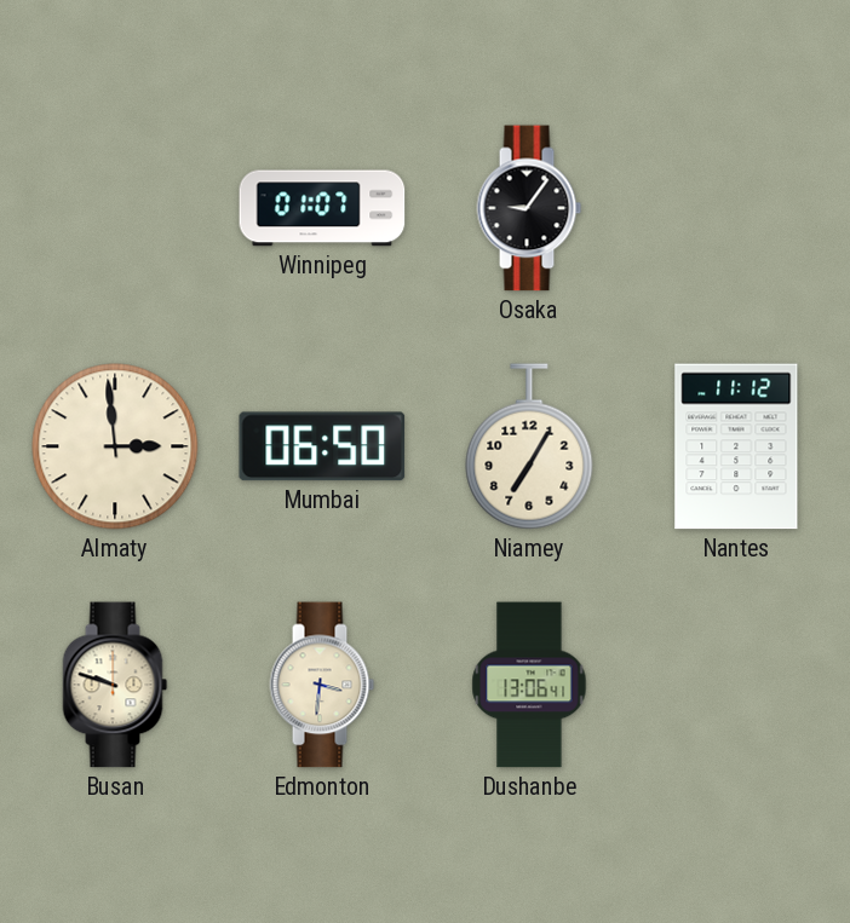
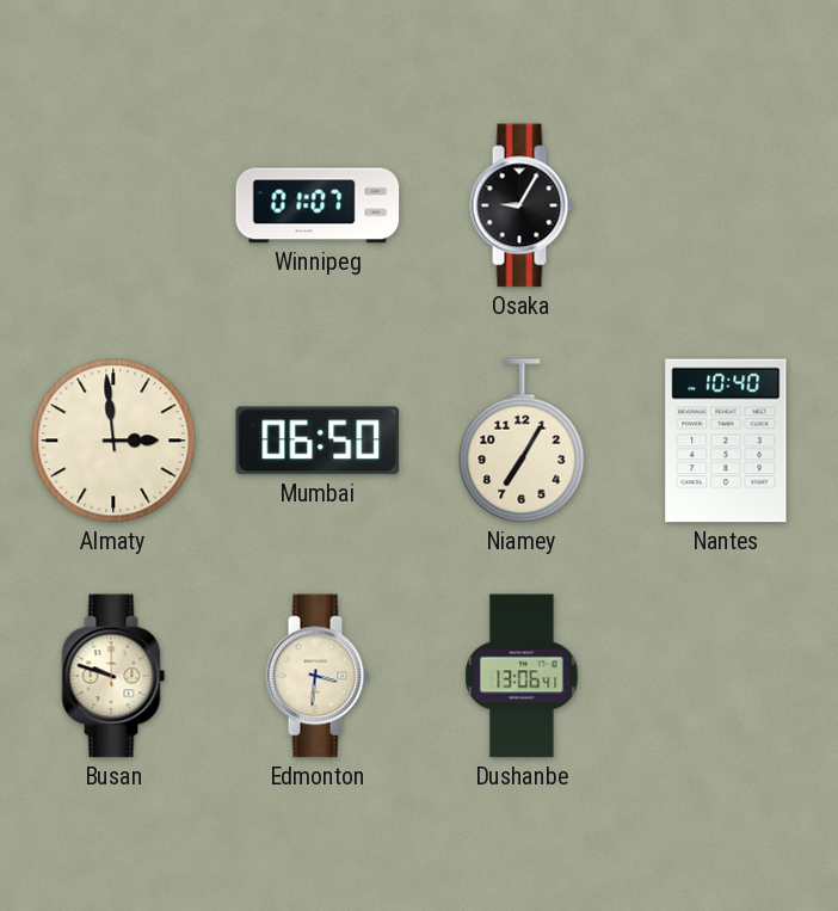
Osaka: 9:06 -> 9:05
Nantes: 11:12 -> 10:40
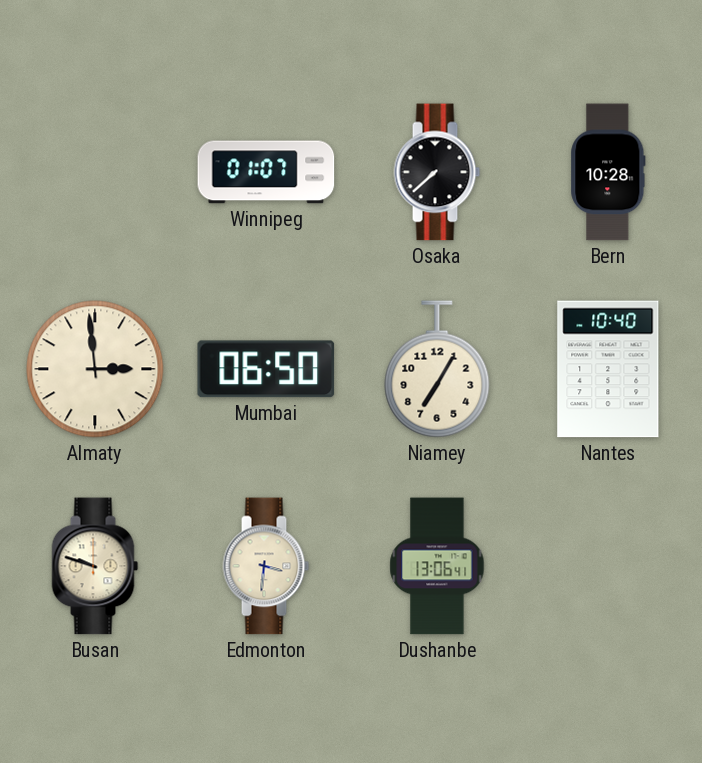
Osaka: 9:05 -> 7:38
Bern: none -> 10:28
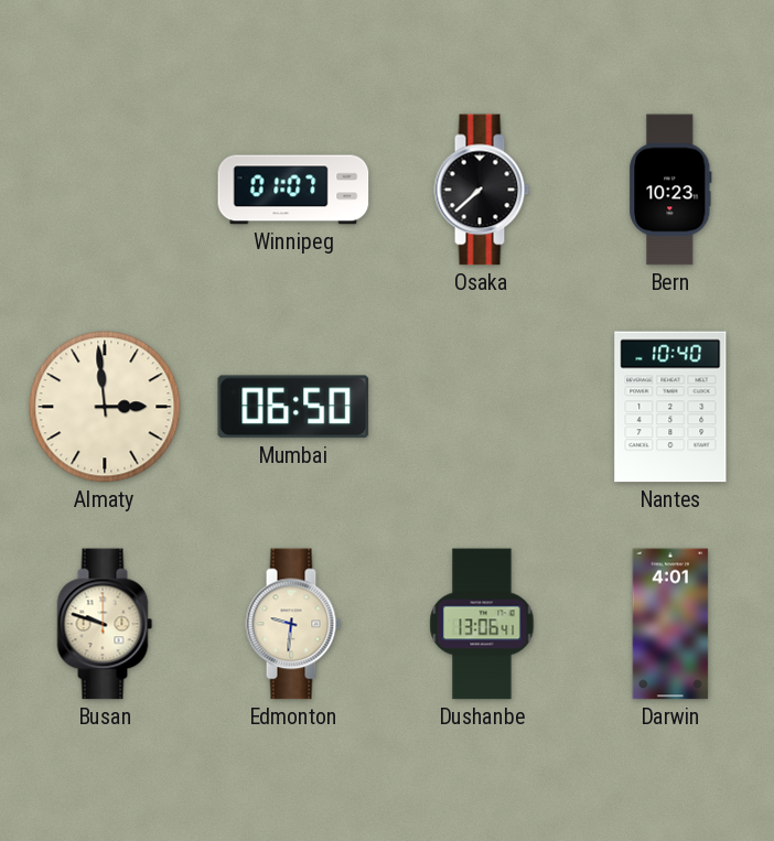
Bern: 10:28 -> 10:23
Niamey: 7:05 -> none
Edmonton: 3:31 -> 9:31
Darwin: none -> 4:01
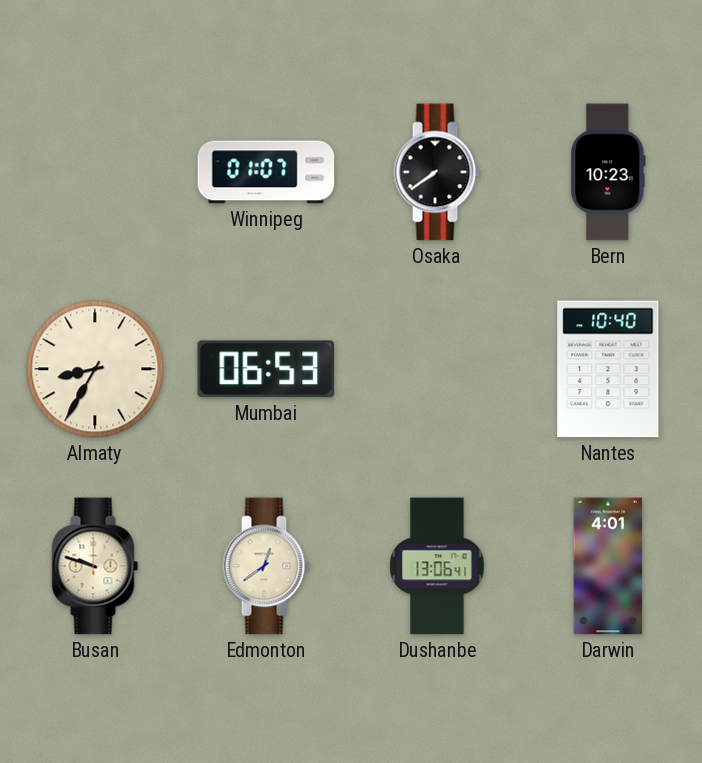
Osaka: 7:38 -> 7:39
Almaty: 2:59 -> 8:35
Mumbai: 06:50 -> 06:53
Edmonton: 9:31 -> 12:39
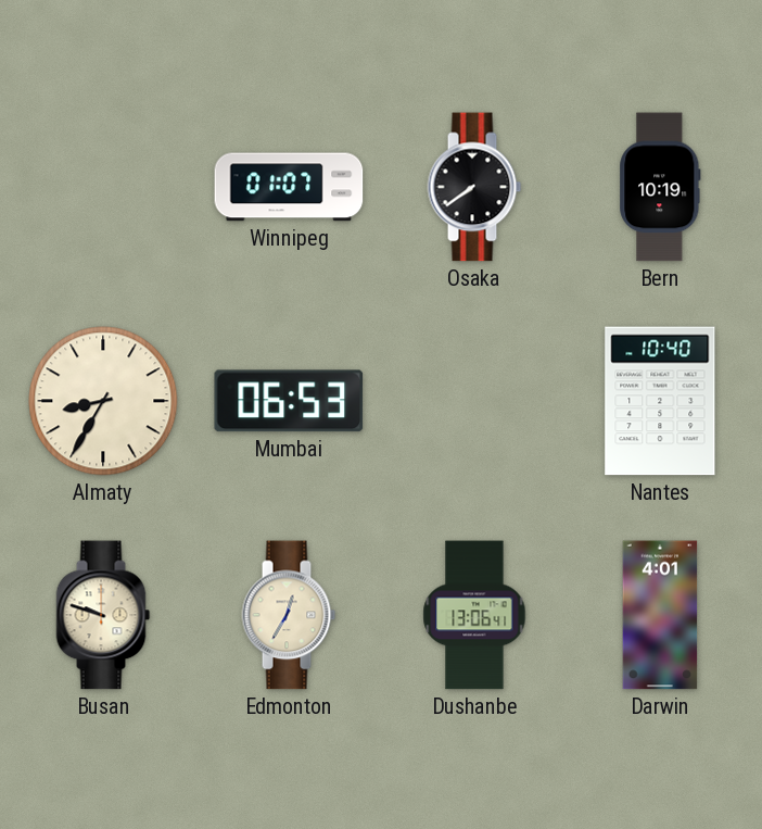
Bern: 10:23 -> 10:19
Edmonton: 12:39 -> 12:35
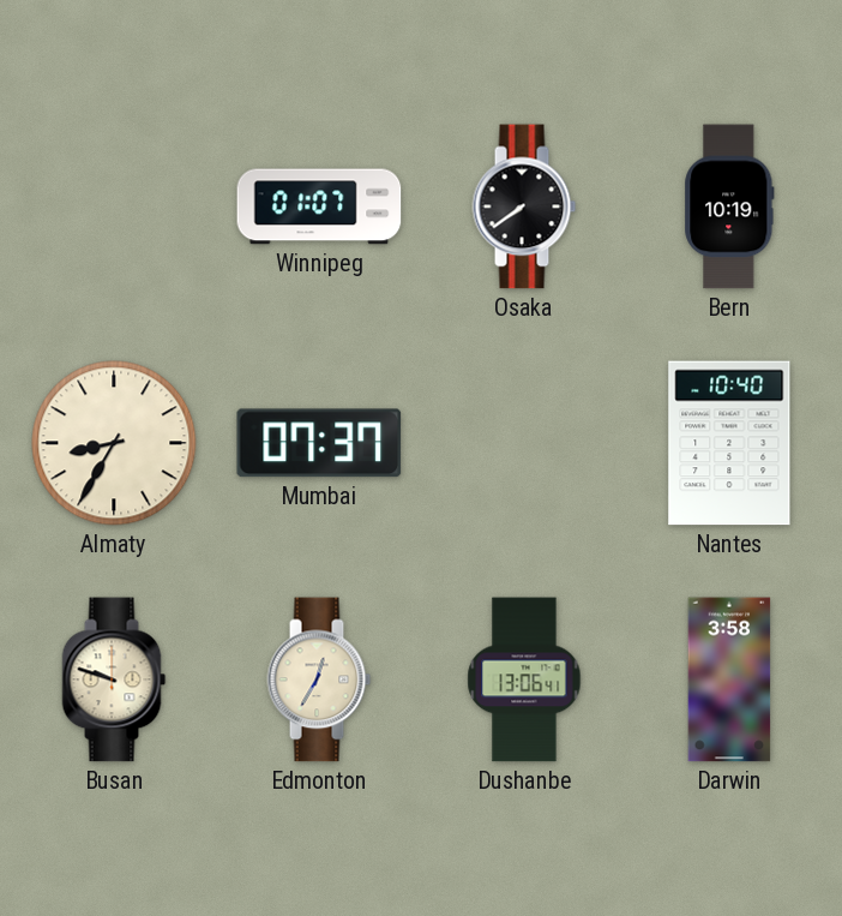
Mumbai: 06:53 -> 07:37
Darwin: 4:01 -> 3:58
